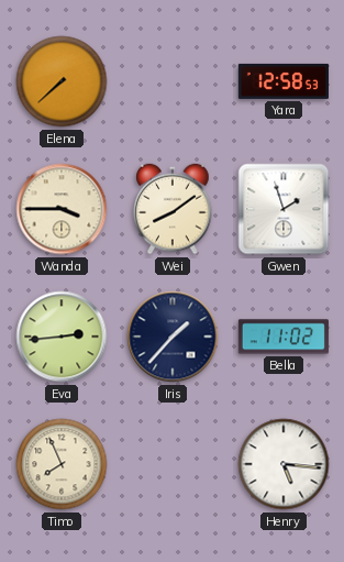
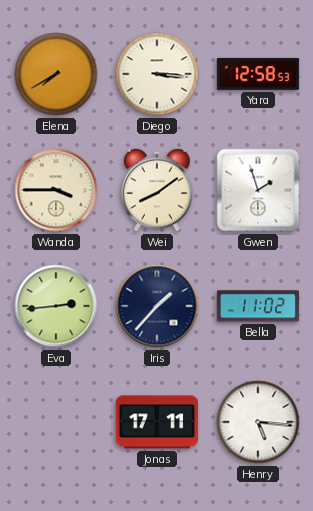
Elena: 7:38 -> 7:40
Diego: none -> 3:16
Timo: 7:56 -> none
Jonas: none -> 17:11
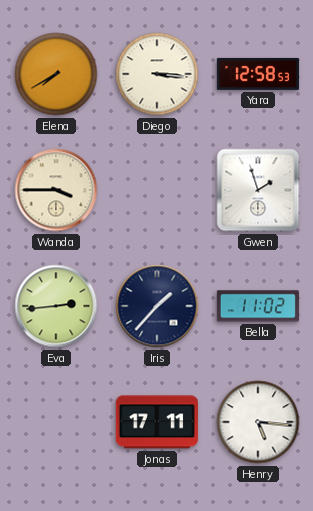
Wei: 8:09 -> none
